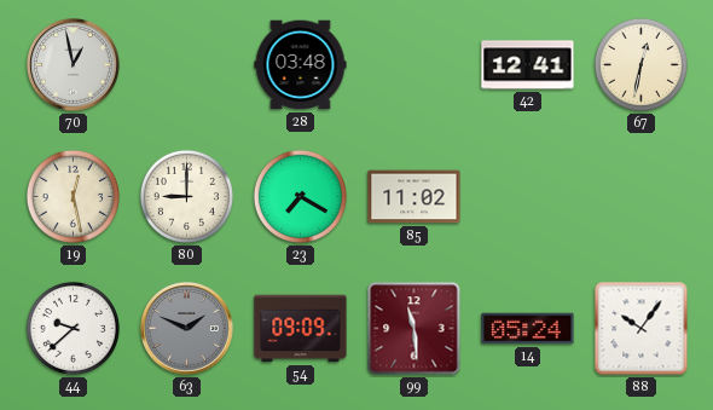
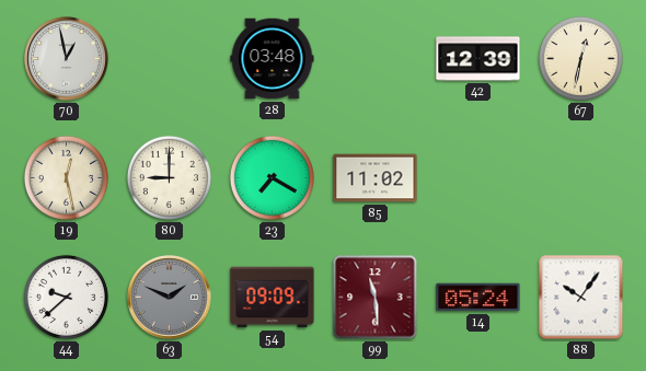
42: 12:41 -> 12:39
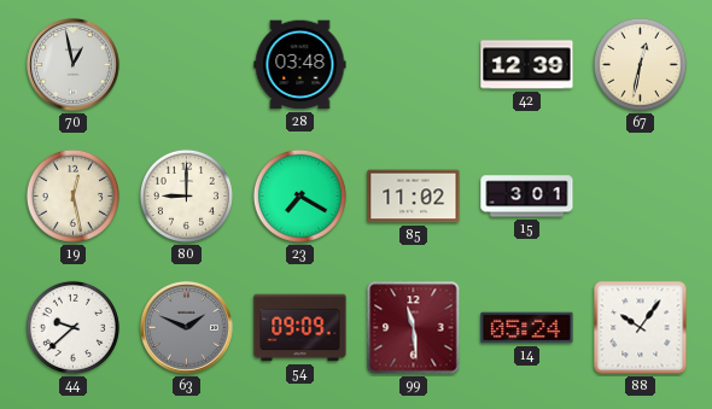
15: none -> 3:01
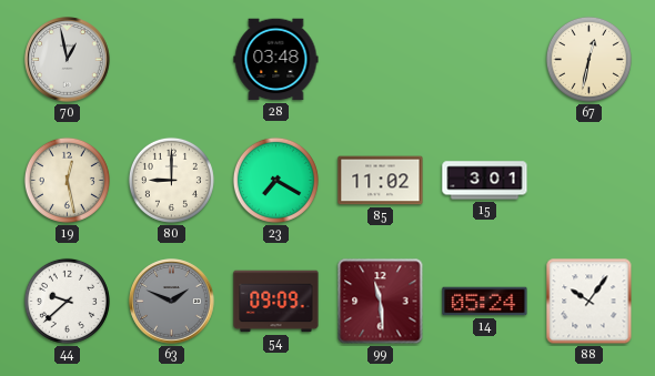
42: 12:39 -> none
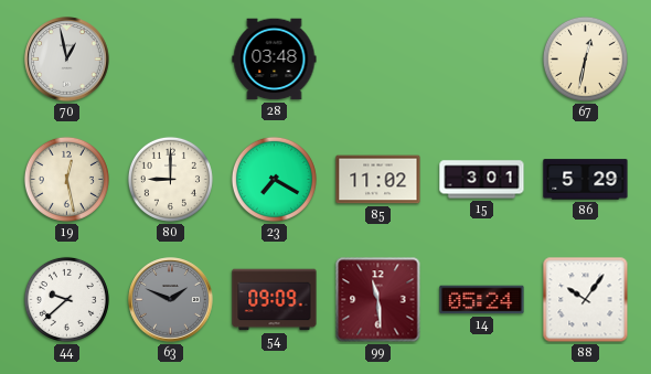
86: none -> 5:29
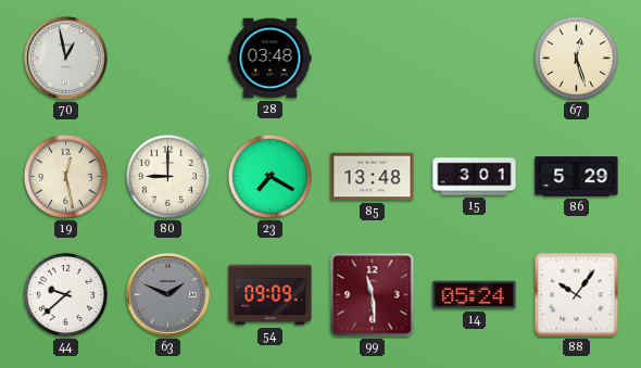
67: 12:32 -> 12:27
85: 11:02 -> 13:48
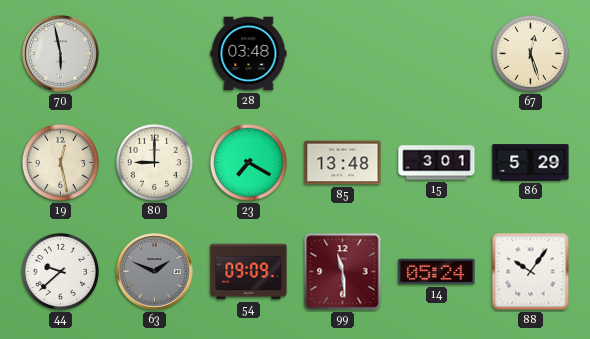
70: 12:58 -> 5:58
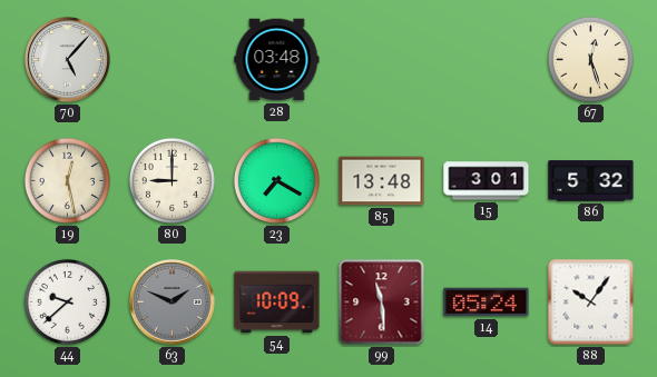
70: 5:58 -> 5:07
86: 5:29 -> 5:32
54: 09:09 -> 10:09
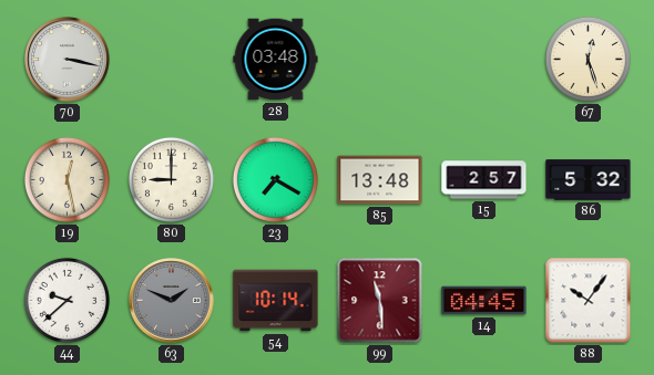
70: 5:07 -> 3:17
15: 3:01 -> 2:57
54: 10:09 -> 10:14
14: 05:24 -> 04:45
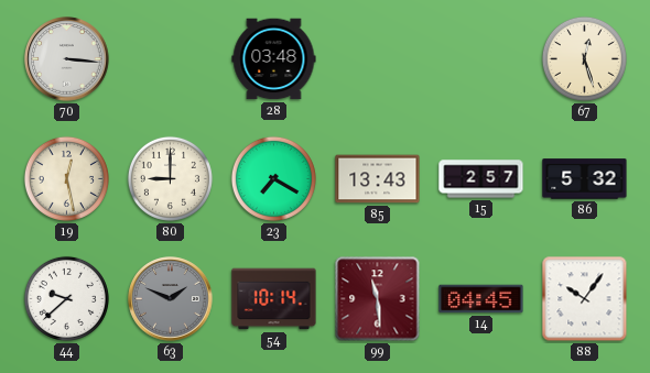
70: 3:17 -> 3:16
85: 13:48 -> 13:43
